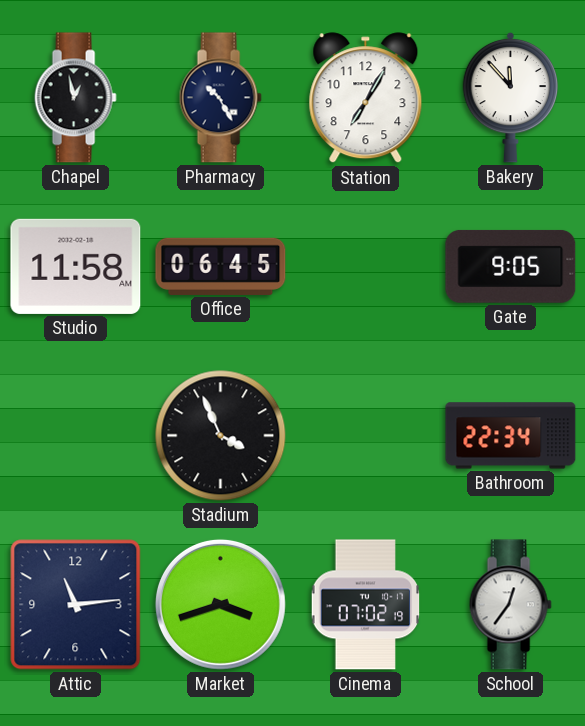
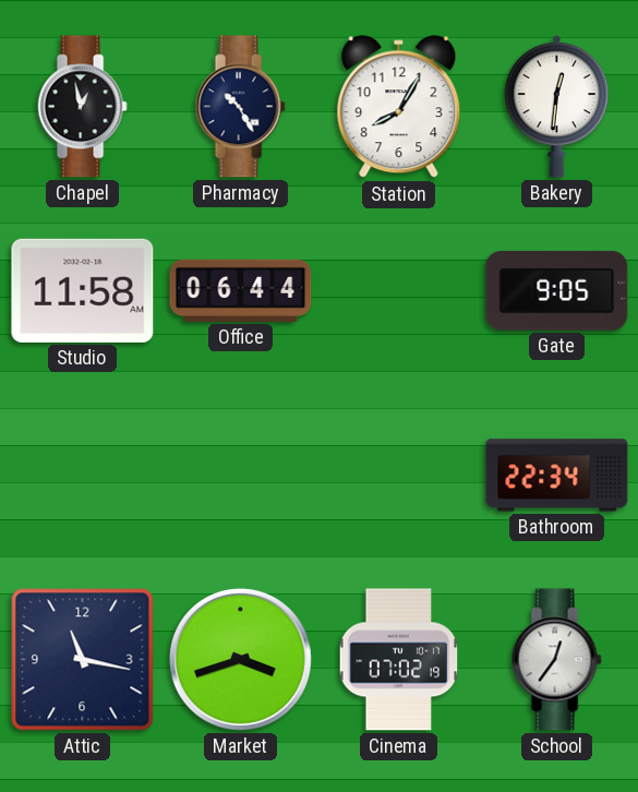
Station: 7:05 -> 8:05
Bakery: 11:53 -> 12:31
Office: 06:45 -> 06:44
Stadium: 3:56 -> none
Attic: 11:14 -> 11:17
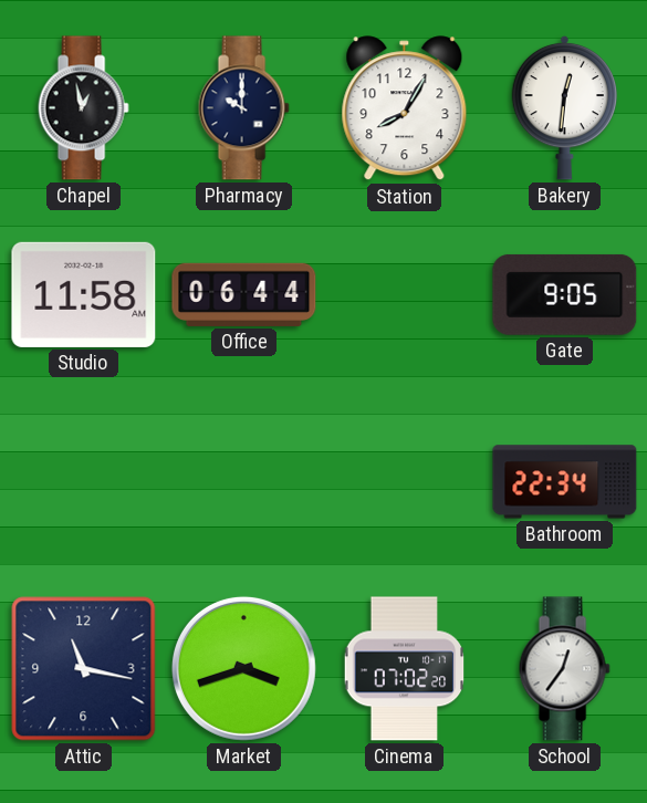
Pharmacy: 10:25 -> 10:00
Cinema: 07:02:19 -> 07:02:20
